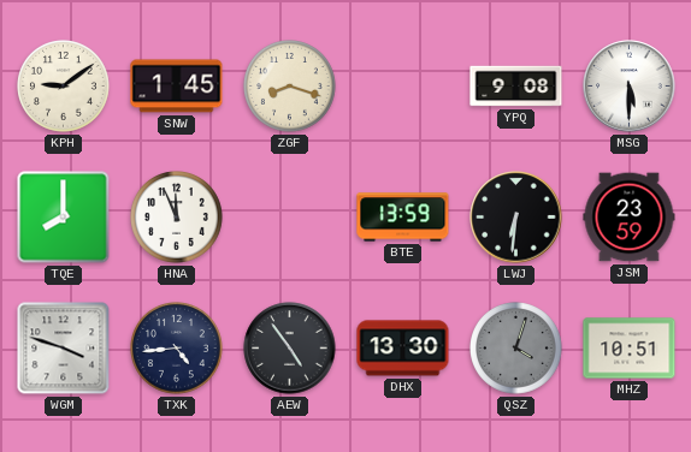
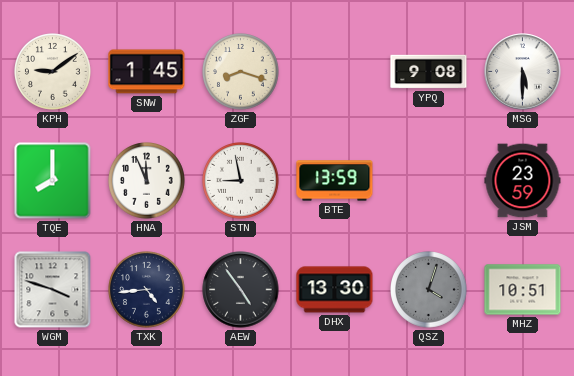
STN: none -> 8:58
LWJ: 6:31 -> none
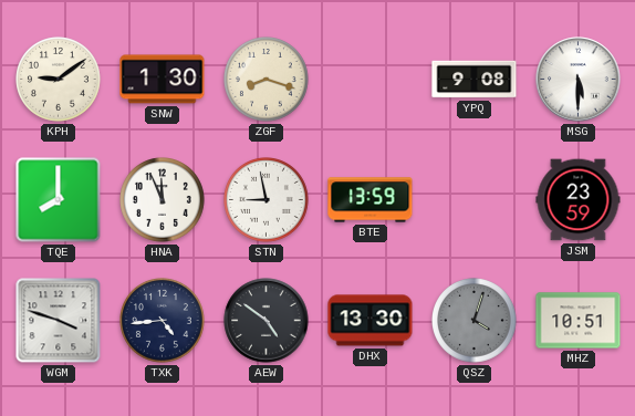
SNW: 1:45 -> 1:30
AEW: 4:54 -> 4:51
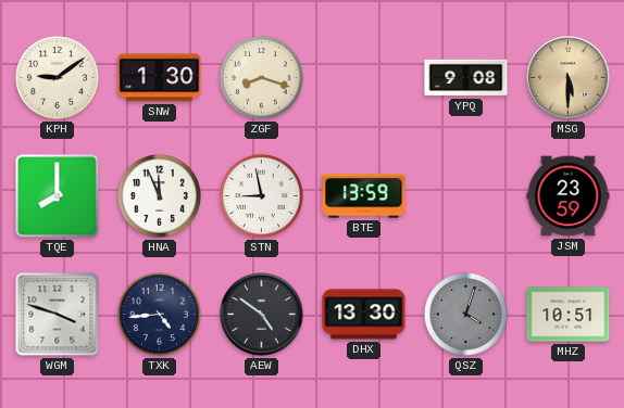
MSG dial: white -> champagne
